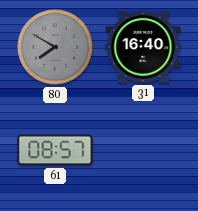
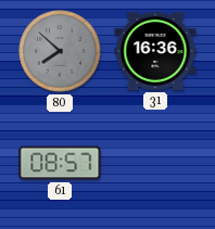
80: 7:50 -> 7:52
31: 16:40 -> 16:36
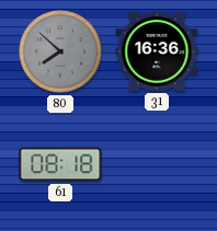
61: 08:57 -> 08:18
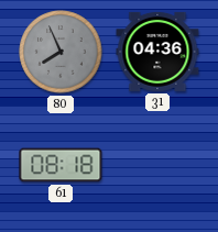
80: 7:52 -> 7:56
31: 16:36 -> 04:36
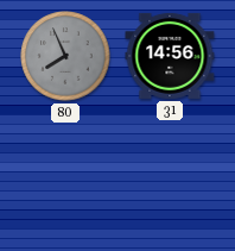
31: 04:36 -> 14:56
61: 08:18 -> none
